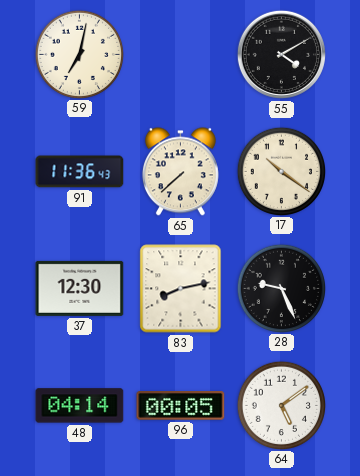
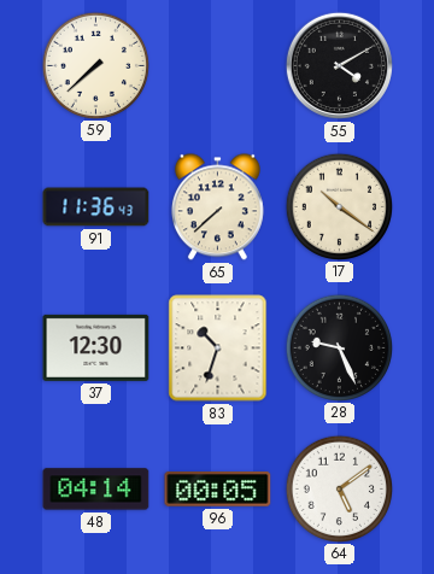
59: 7:02 -> 7:38
83: 8:13 -> 10:33
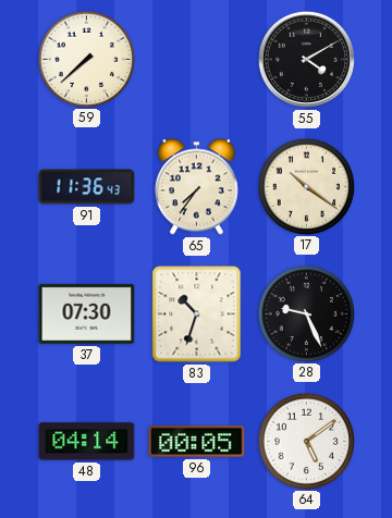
65: 7:38 -> 7:36
37: 12:30 -> 07:30
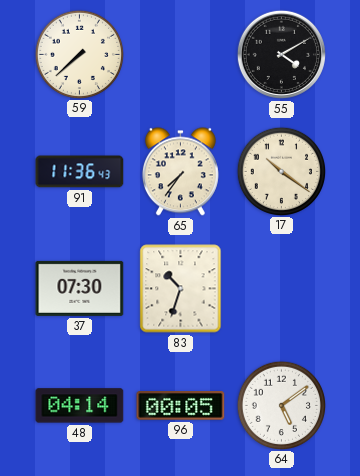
28: 9:26 -> none
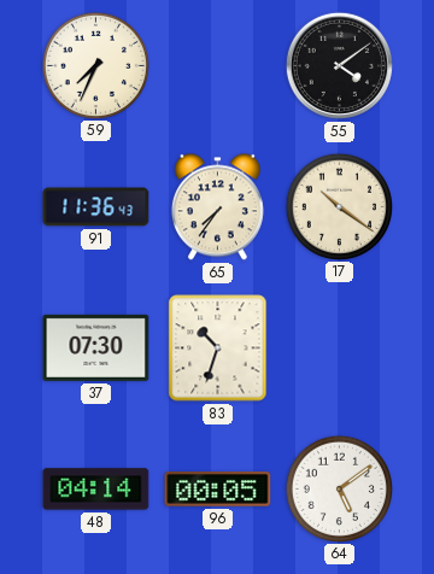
59: 7:38 -> 7:34
55: 4:10 -> 4:09
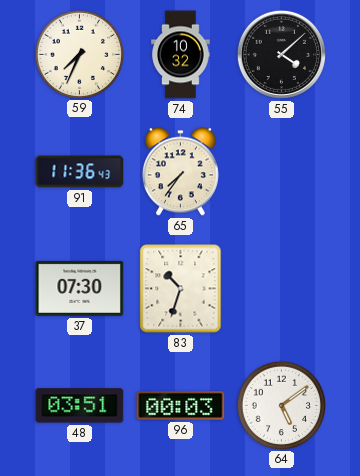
74: none -> 10:32
55: 4:09 -> 4:08
17: 10:21 -> none
48: 04:14 -> 03:51
96: 00:05 -> 00:03
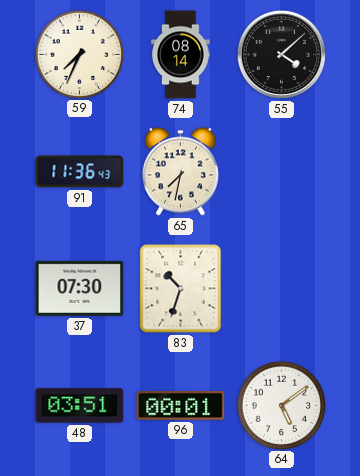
74: 10:32 -> 08:14
65: 7:36 -> 7:32
96: 00:03 -> 00:01
